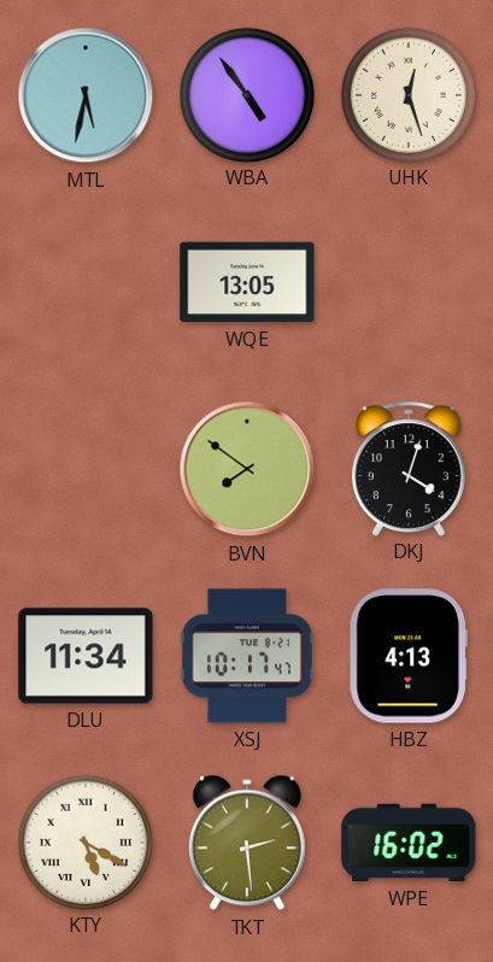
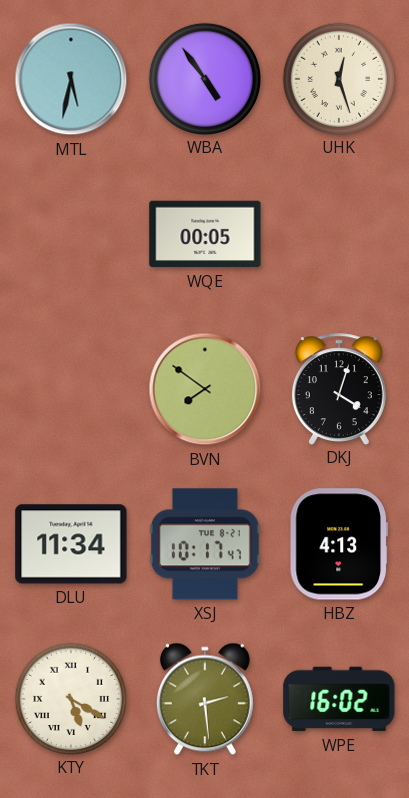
WQE: 13:05 -> 00:05
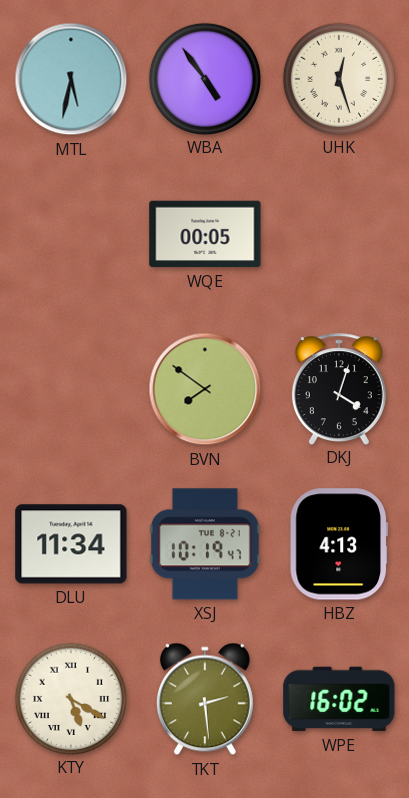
XSJ: 10:17 -> 10:19
